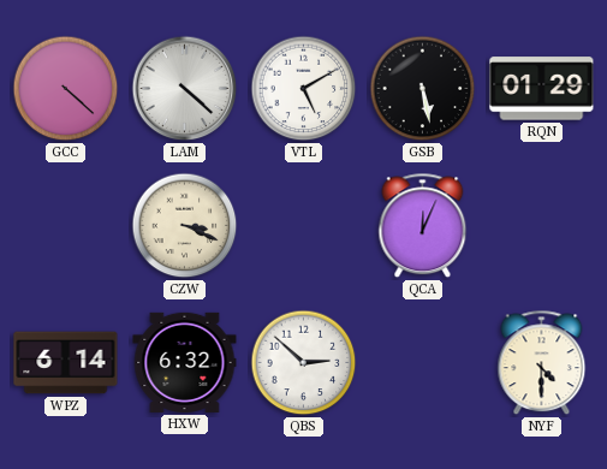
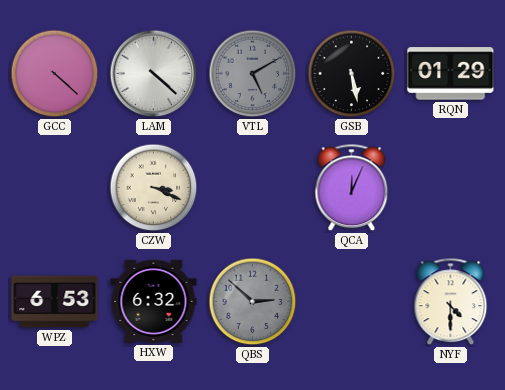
VTL dial: white -> grey
WPZ: 6:14 -> 6:53
QBS dial: white -> grey
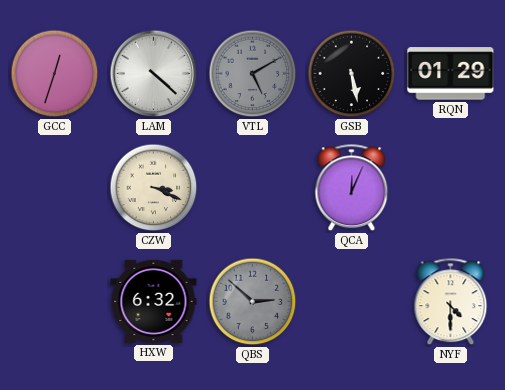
GCC: 4:22 -> 12:33
WPZ: 6:53 -> none
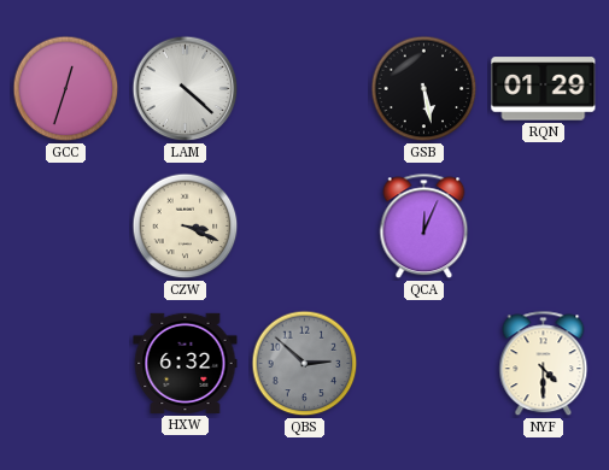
VTL: 5:10 -> none
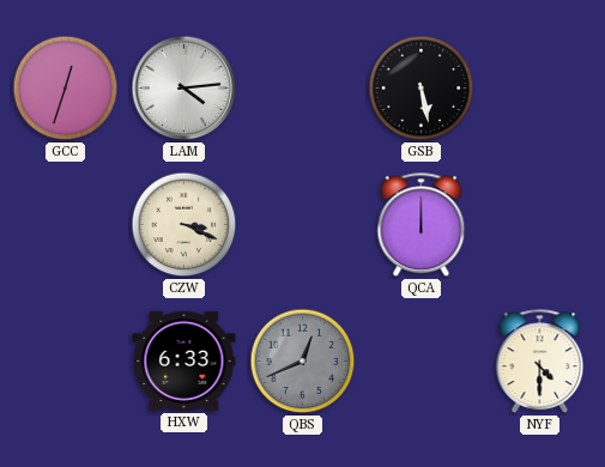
LAM: 4:22 -> 4:14
RQN: 01:29 -> none
QCA: 12:04 -> 12:00
HXW: 6:32 -> 6:33
QBS: 2:52 -> 12:41
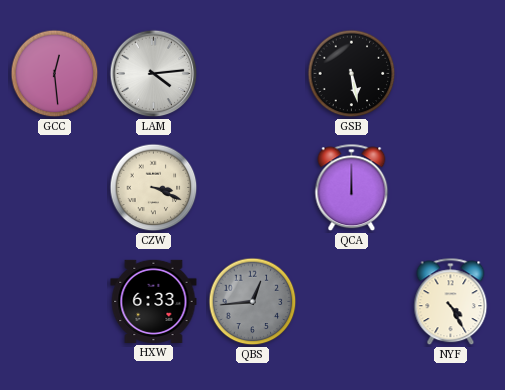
GCC: 12:33 -> 12:29
QBS: 12:41 -> 12:44
NYF: 4:30 -> 4:25
